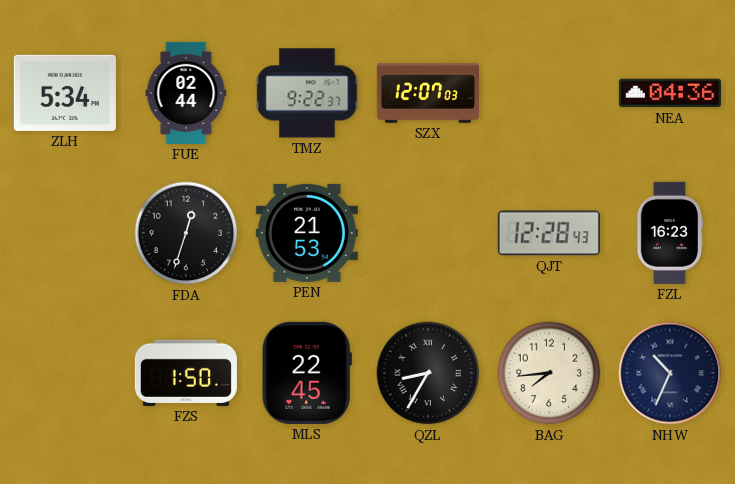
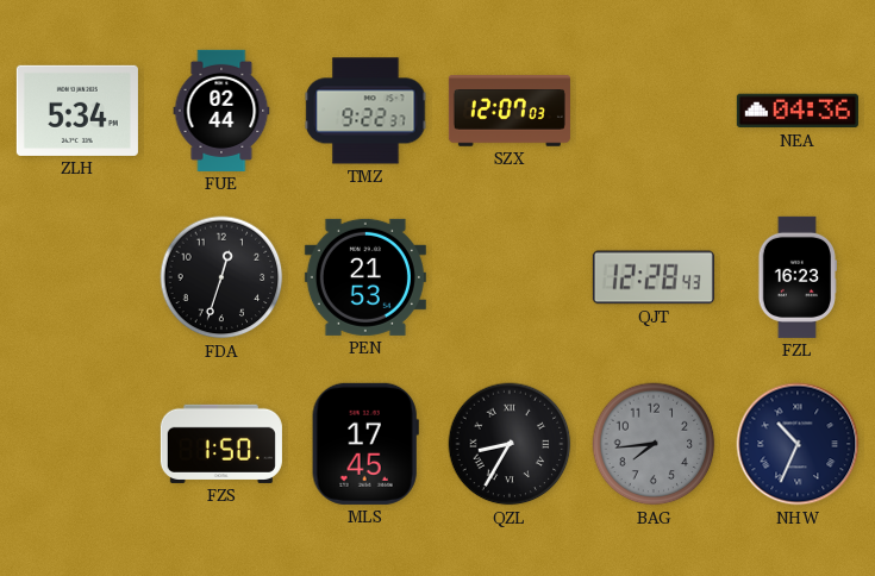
MLS: 22:45 -> 17:45
BAG dial: cream -> grey
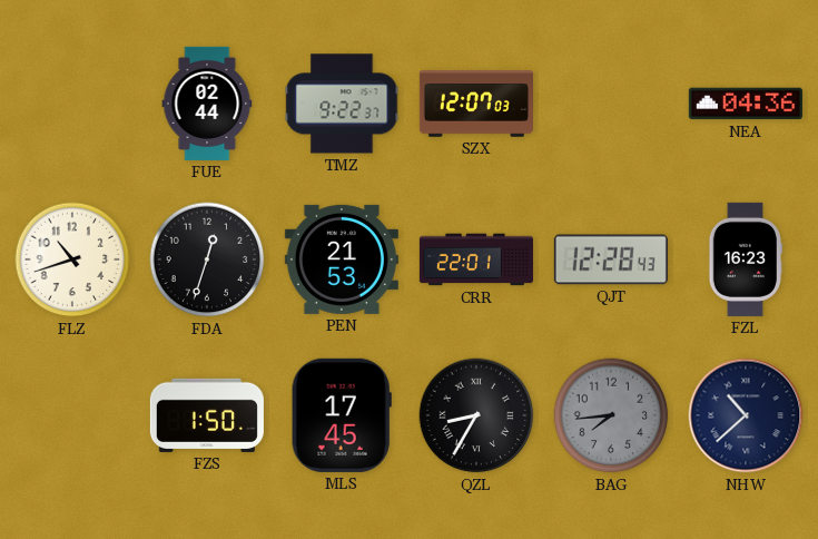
ZLH: 5:34 -> none
FLZ: none -> 10:42
CRR: none -> 22:01
NHW: 10:34 -> 10:38
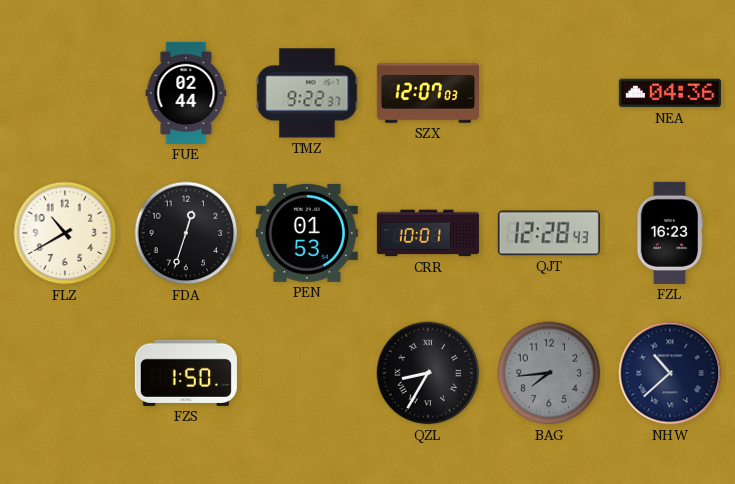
FLZ: 10:42 -> 10:40
PEN: 21:53 -> 01:53
CRR: 22:01 -> 10:01
MLS: 17:45 -> none
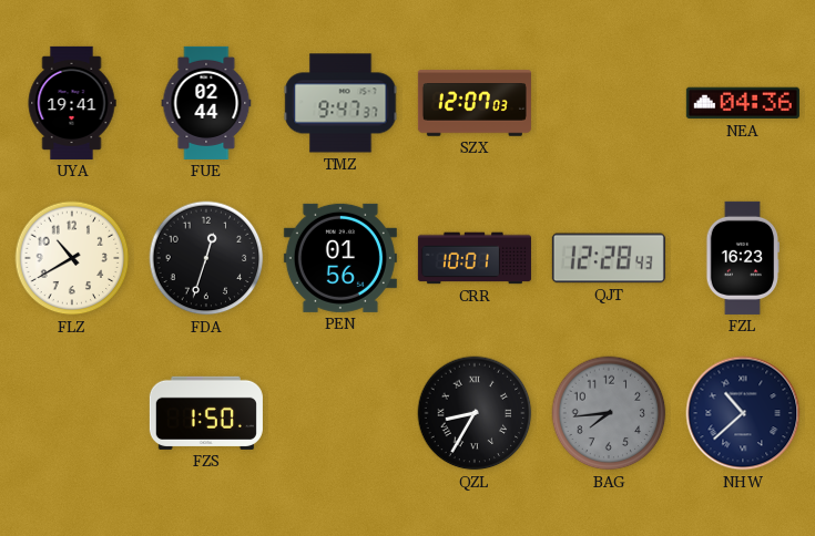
UYA: none -> 19:41
TMZ: 9:22 -> 9:47
PEN: 01:53 -> 01:56
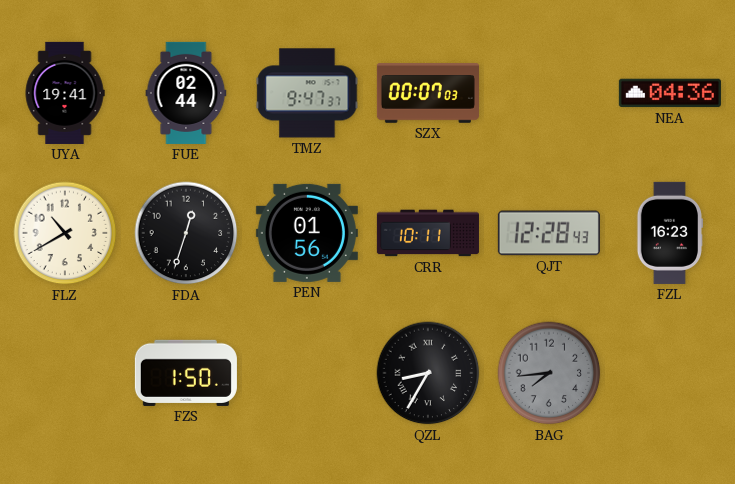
SZX: 12:07 -> 00:07
CRR: 10:01 -> 10:11
NHW: 10:38 -> none
